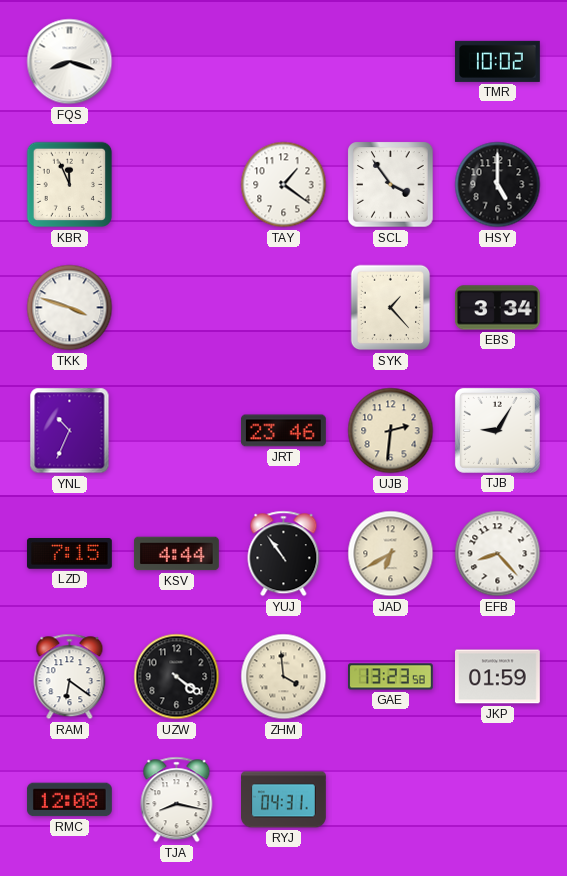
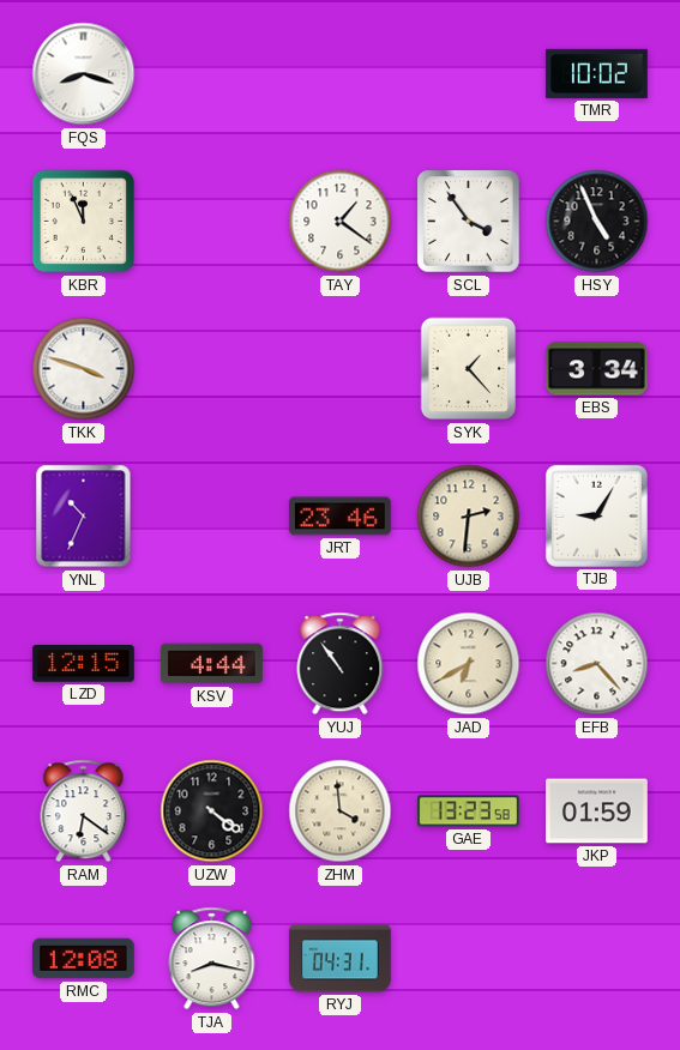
HSY: 5:00 -> 4:56
LZD: 7:15 -> 12:15
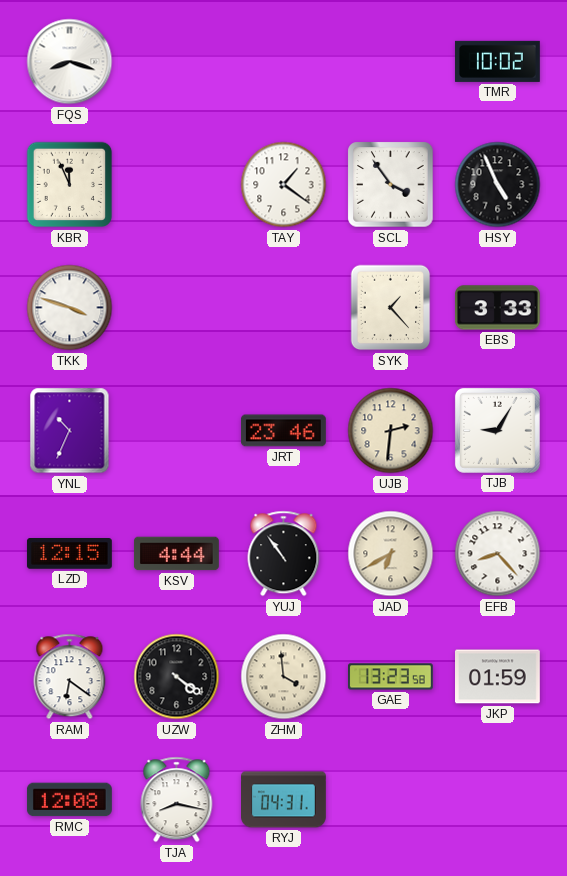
EBS: 3:34 -> 3:33
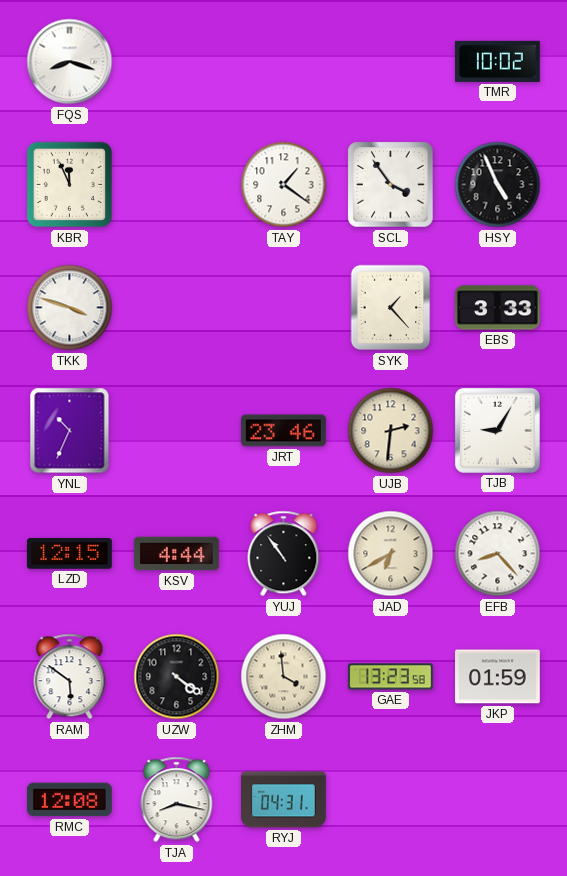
RAM: 6:21 -> 5:51
